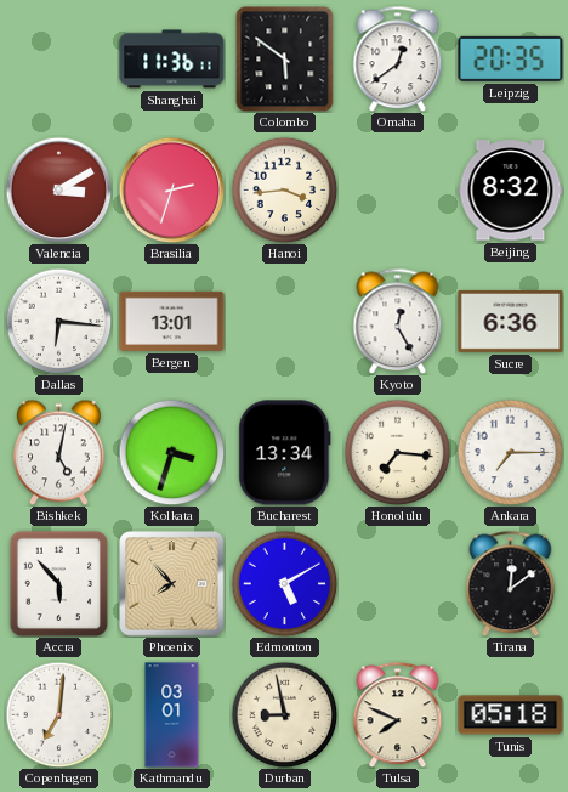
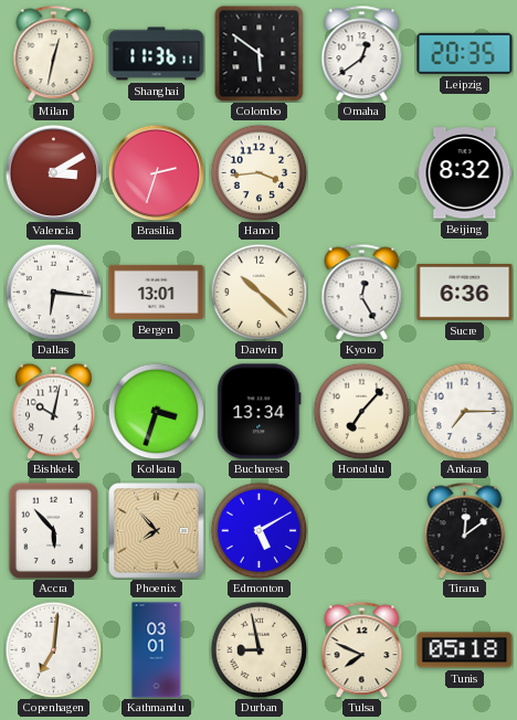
Milan: none -> 12:32
Darwin: none -> 10:22
Bishkek: 5:02 -> 10:02
Honolulu: 7:16 -> 7:07
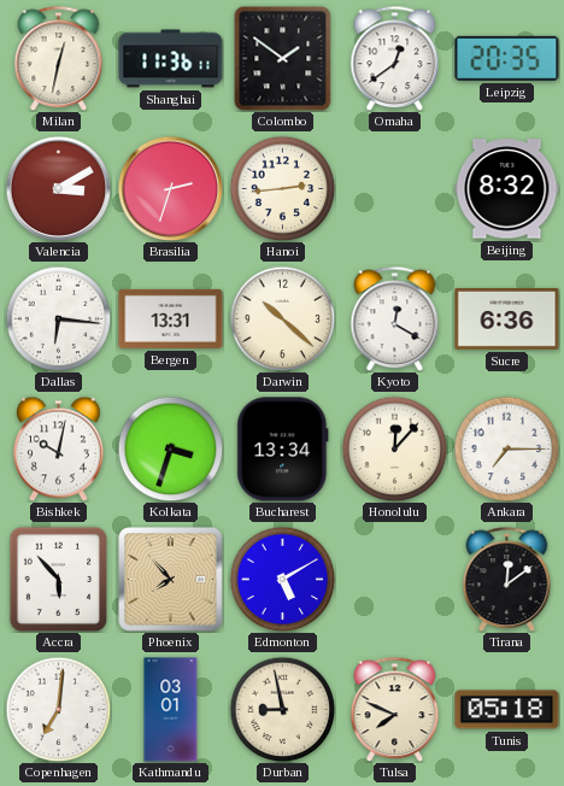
Colombo: 5:51 -> 1:51
Hanoi: 3:44 -> 2:44
Bergen: 13:01 -> 13:31
Kyoto: 12:25 -> 12:20
Honolulu: 7:07 -> 12:07
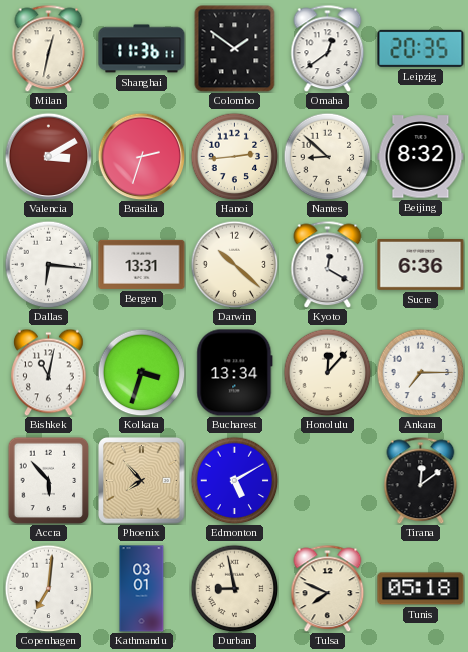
Nantes: none -> 8:52
Bishkek: 10:02 -> 11:02
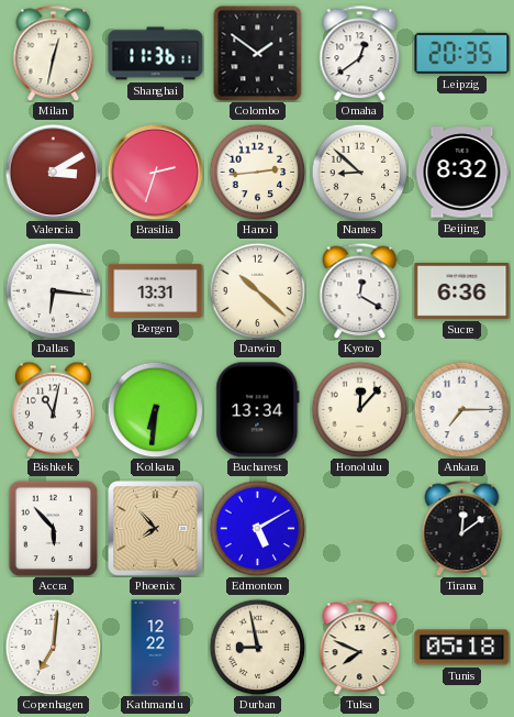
Kolkata: 3:33 -> 6:31
Kathmandu: 03:01 -> 12:22
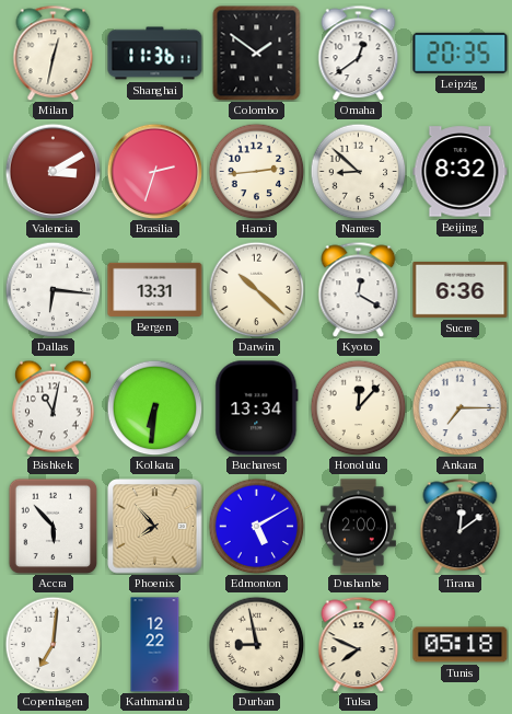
Dushanbe: none -> 2:00
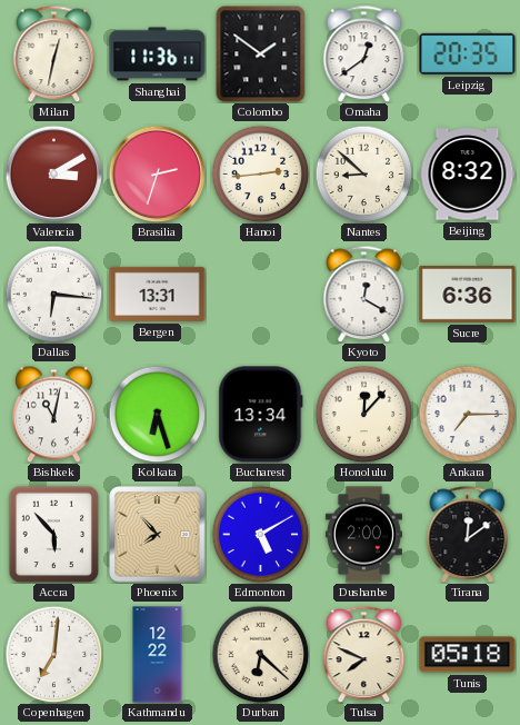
Darwin: 10:22 -> none
Kolkata: 6:31 -> 6:27
Durban: 8:58 -> 6:22
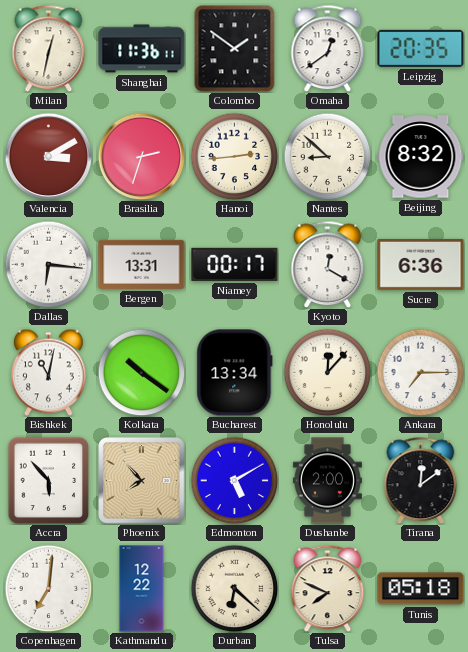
Niamey: none -> 00:17
Kolkata: 6:27 -> 10:21
